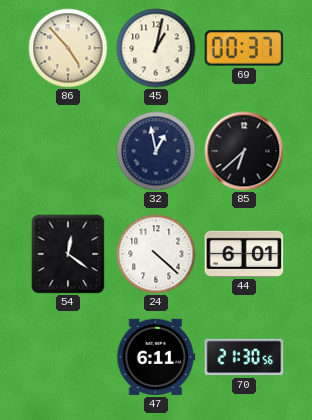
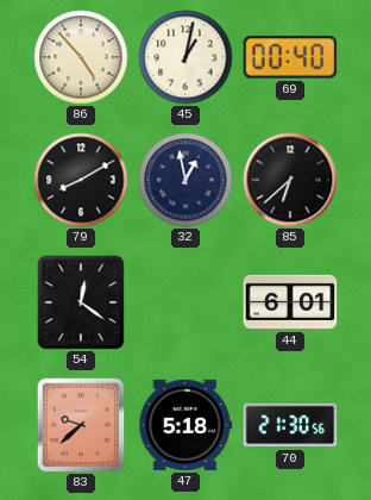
69: 00:37 -> 00:40
79: none -> 8:10
24: 4:22 -> none
83: none -> 9:38
47: 6:11 -> 5:18
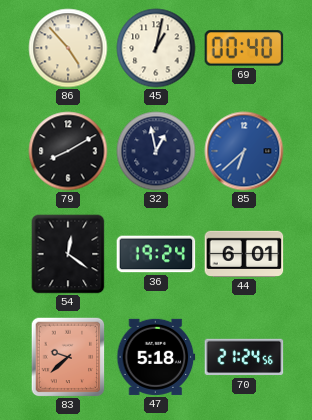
85 dial: black -> blue
36: none -> 19:24
70: 21:30 -> 21:24
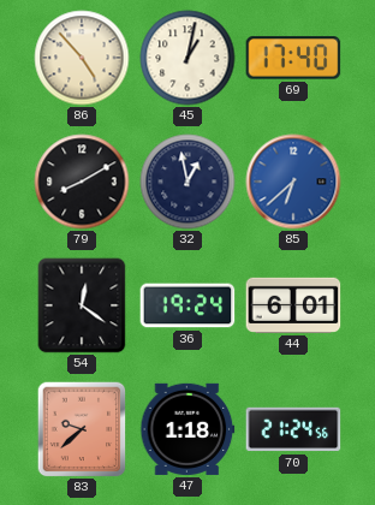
69: 00:40 -> 17:40
47: 5:18 -> 1:18
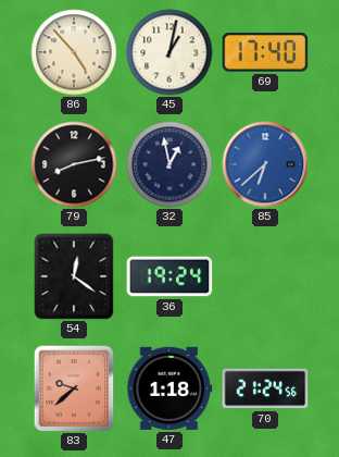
79: 8:10 -> 8:13
44: 6:01 -> none
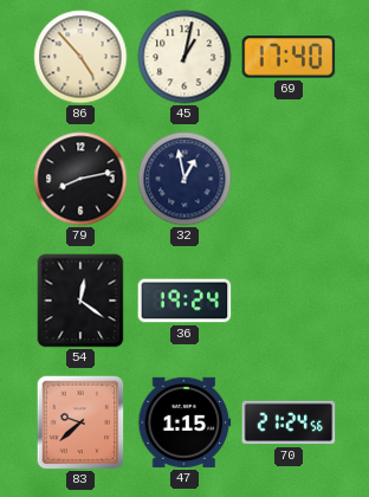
85: 6:38 -> none
47: 1:18 -> 1:15
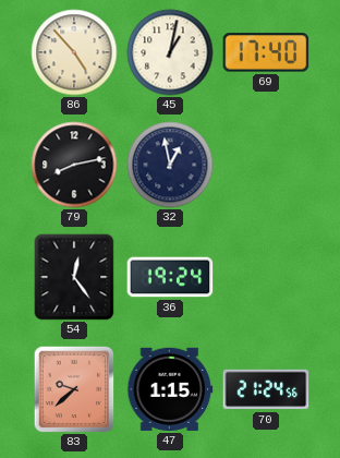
54: 12:21 -> 12:24
